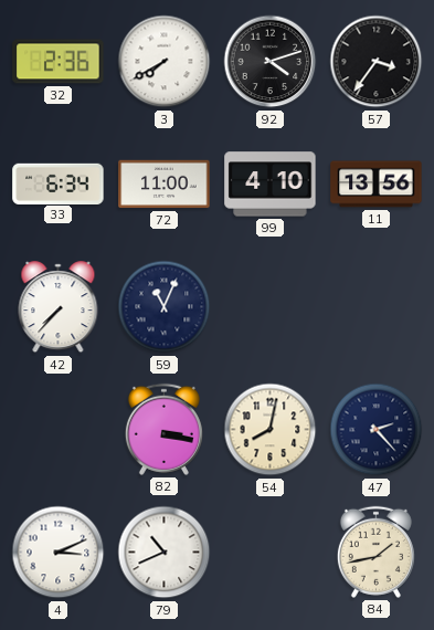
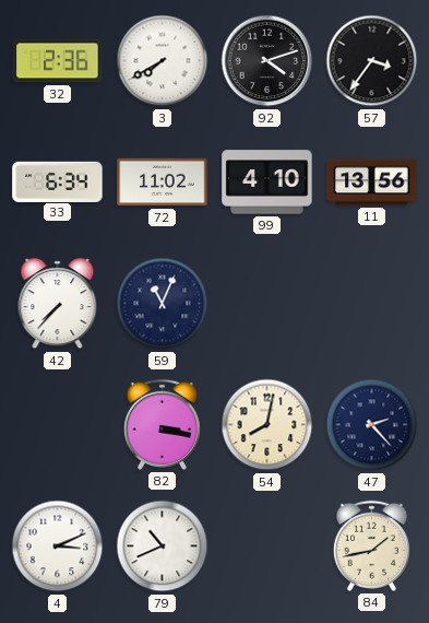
72: 11:00 -> 11:02
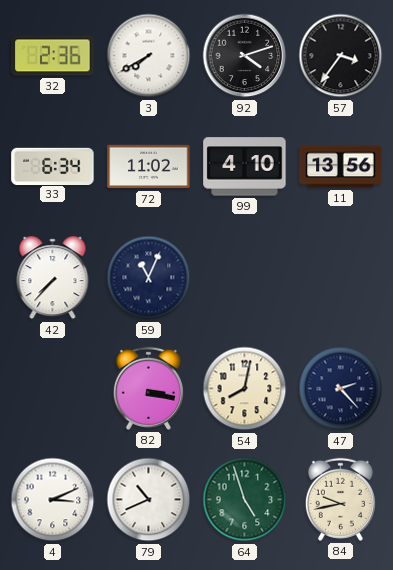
64: none -> 4:57
84: 1:43 -> 9:43
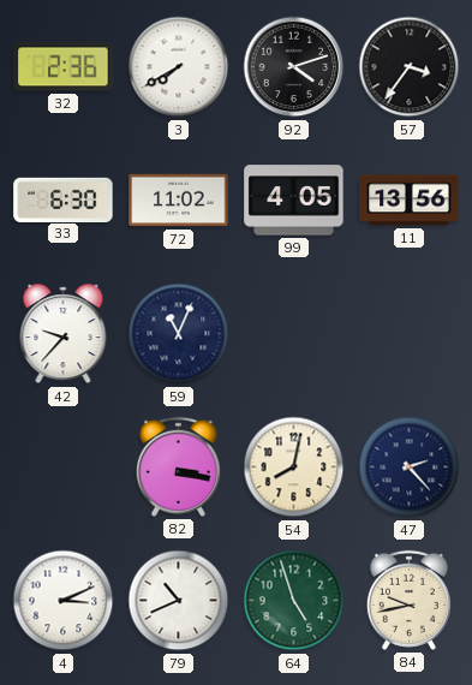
33: 6:34 -> 6:30
99: 4:10 -> 4:05
42: 7:37 -> 9:37
